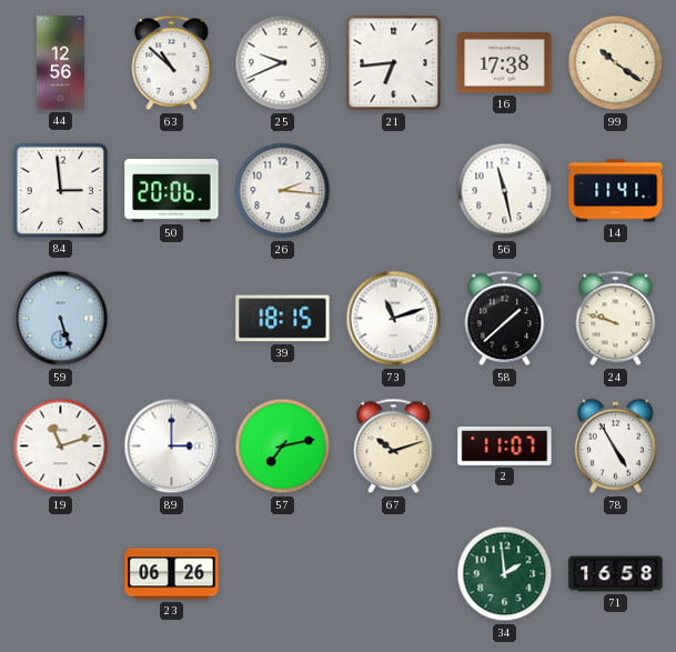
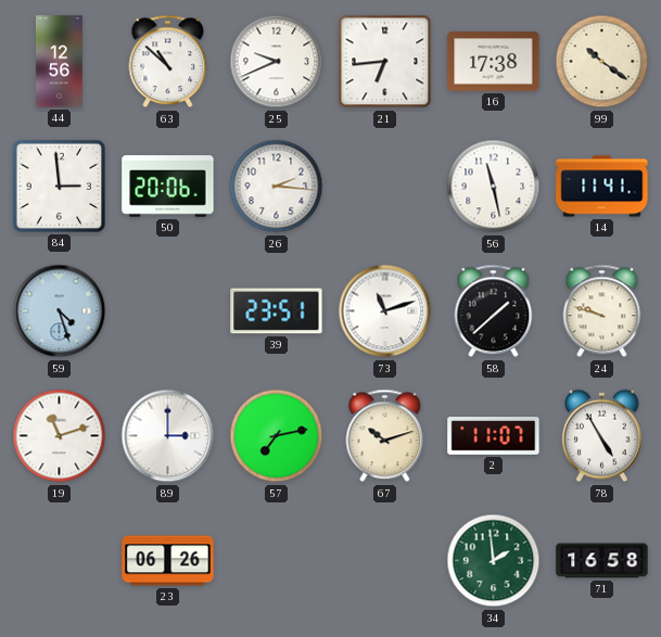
59: 5:27 -> 4:27
39: 18:15 -> 23:51
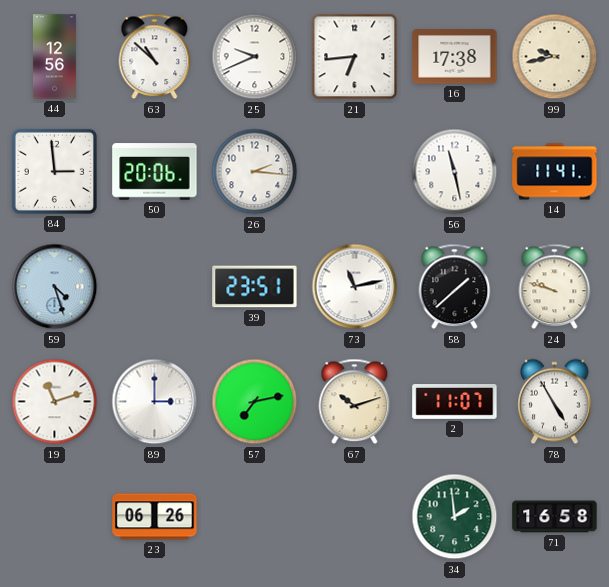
99: 10:21 -> 9:43
73: 11:12 -> 11:13
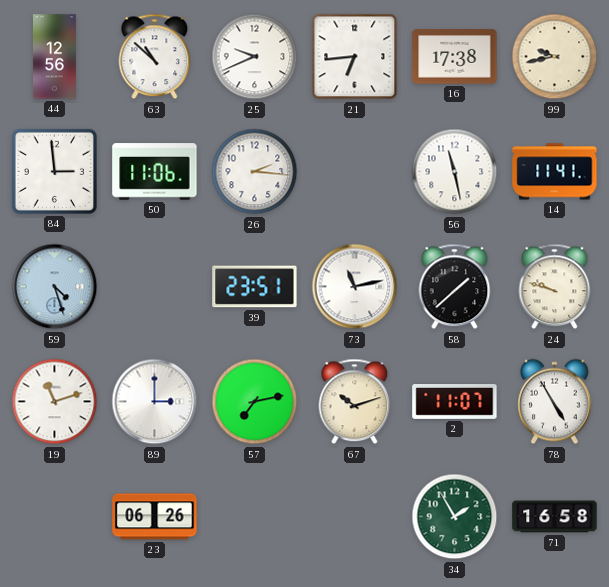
50: 20:06 -> 11:06
34: 1:59 -> 1:55
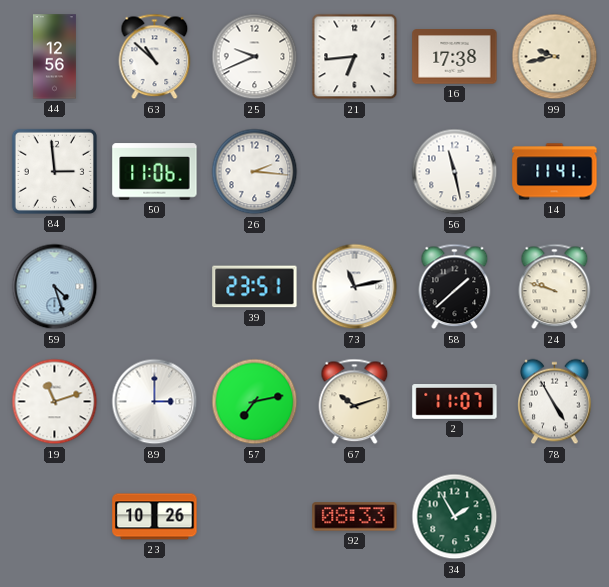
23: 06:26 -> 10:26
92: none -> 08:33
71: 16:58 -> none
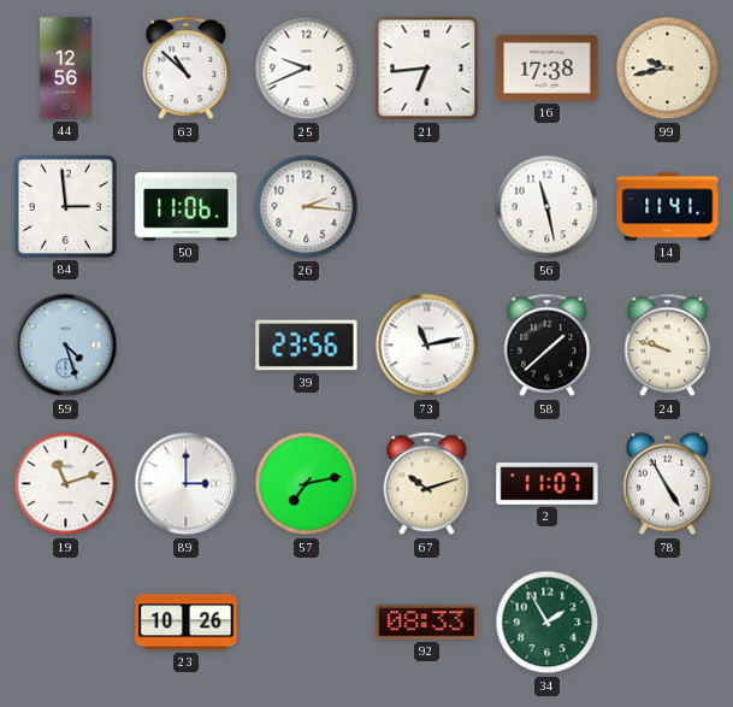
39: 23:51 -> 23:56
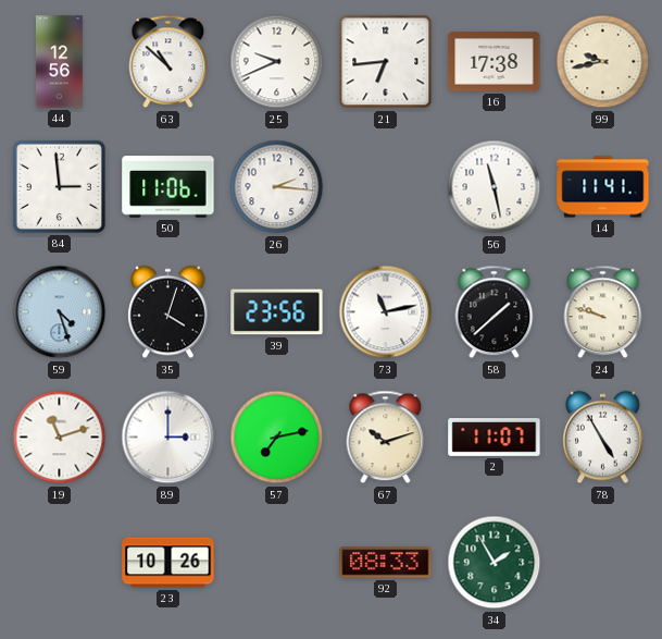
35: none -> 4:03
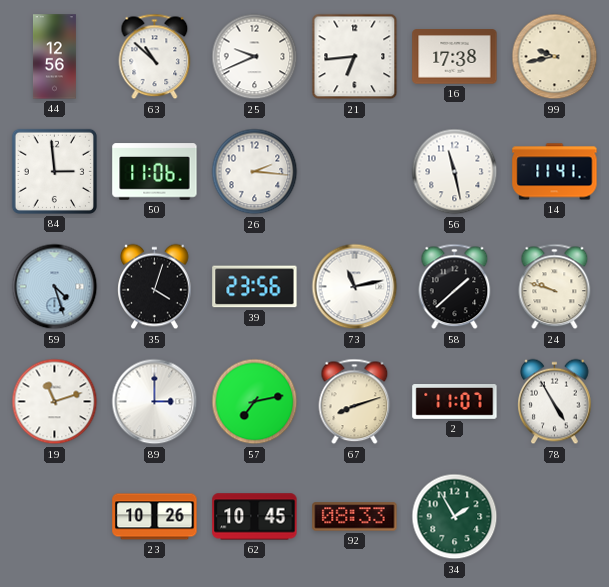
67: 10:12 -> 8:12
62: none -> 10:45
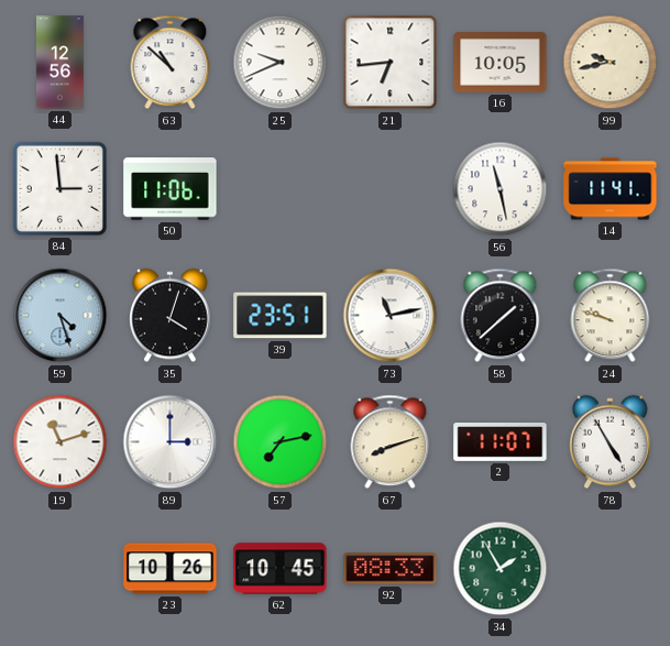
16: 17:38 -> 10:05
26: 2:16 -> none
39: 23:56 -> 23:51
